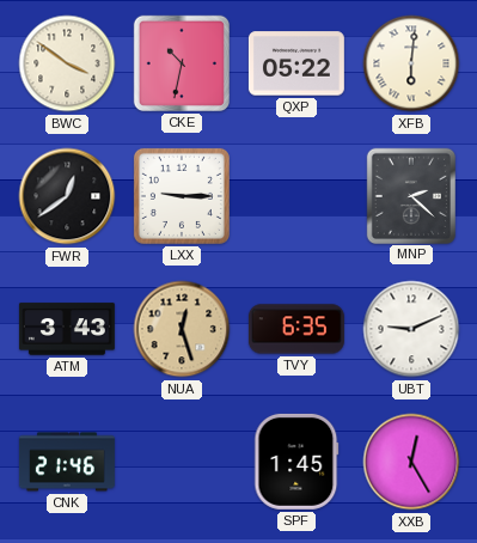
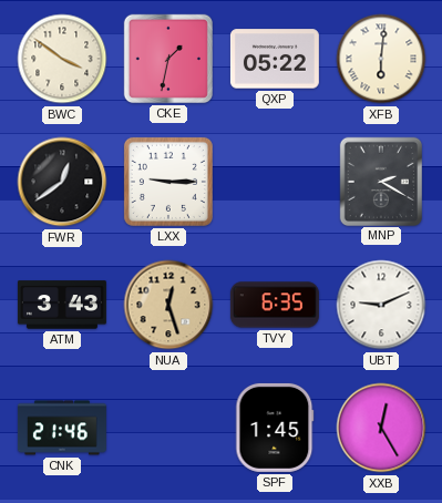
CKE: 10:32 -> 1:32
MNP: 2:22 -> 2:20
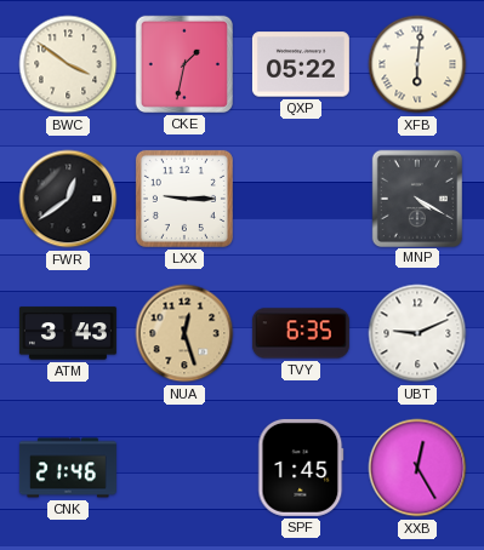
MNP: 2:20 -> 4:20
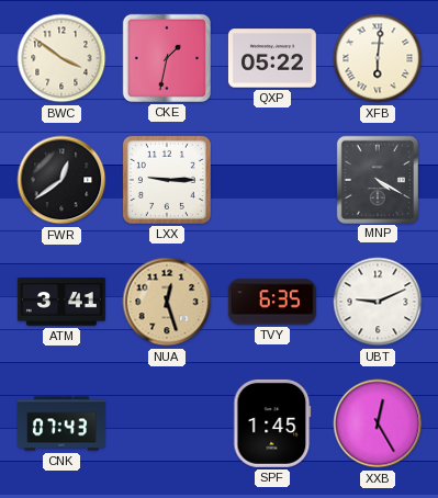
ATM: 3:43 -> 3:41
CNK: 21:46 -> 07:43
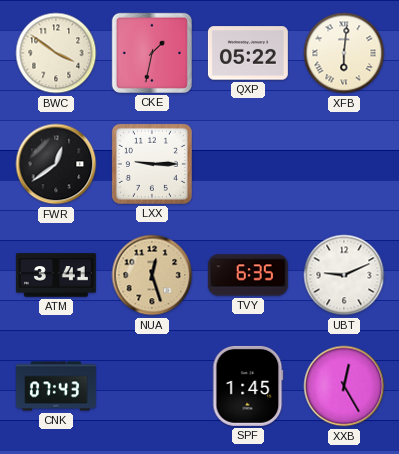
MNP: 4:20 -> none
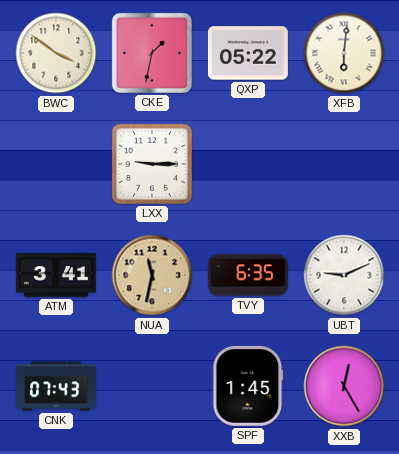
FWR: 12:39 -> none
NUA: 12:27 -> 11:32
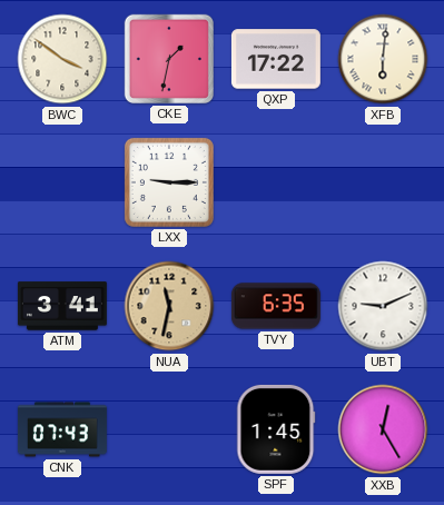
QXP: 05:22 -> 17:22
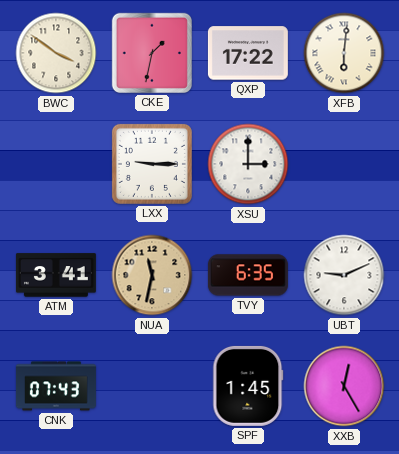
XSU: none -> 3:00
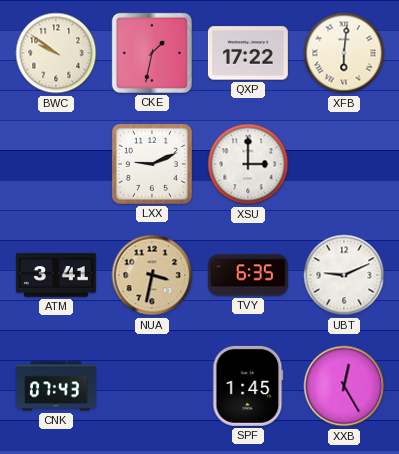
BWC: 3:51 -> 9:51
LXX: 9:15 -> 9:11
NUA: 11:32 -> 3:32
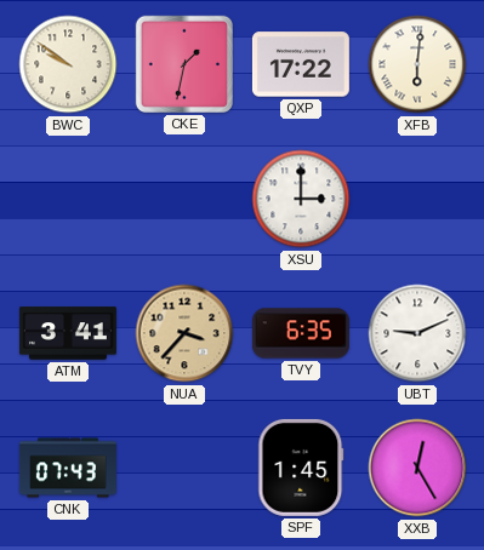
LXX: 9:11 -> none
NUA: 3:32 -> 3:37
